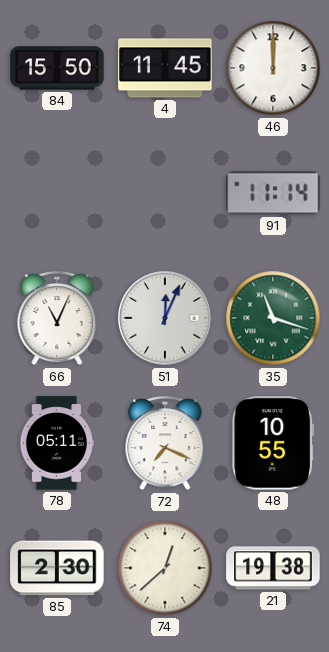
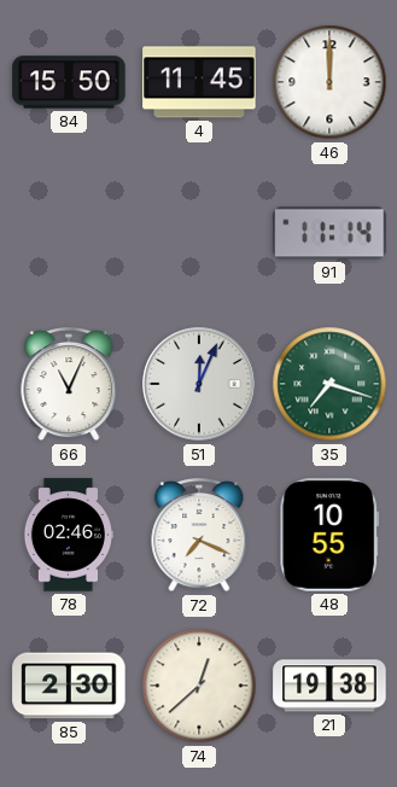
35: 11:18 -> 7:18
78: 05:11 -> 02:46
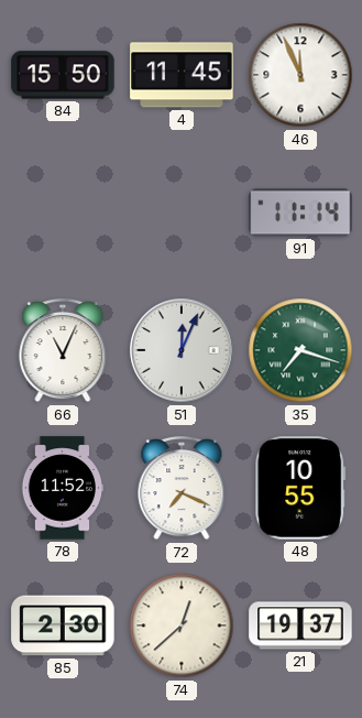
46: 12:00 -> 11:56
78: 02:46 -> 11:52
21: 19:38 -> 19:37
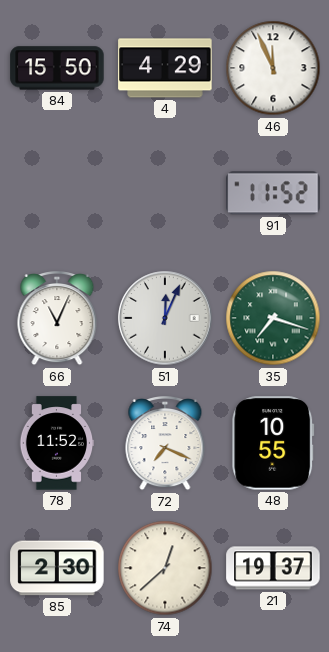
4: 11:45 -> 4:29
91: 11:14 -> 11:52
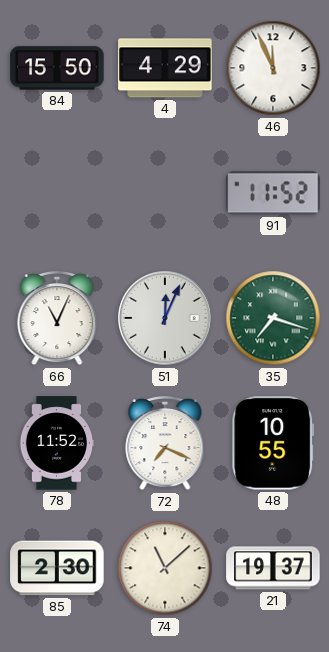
74: 12:38 -> 11:08
